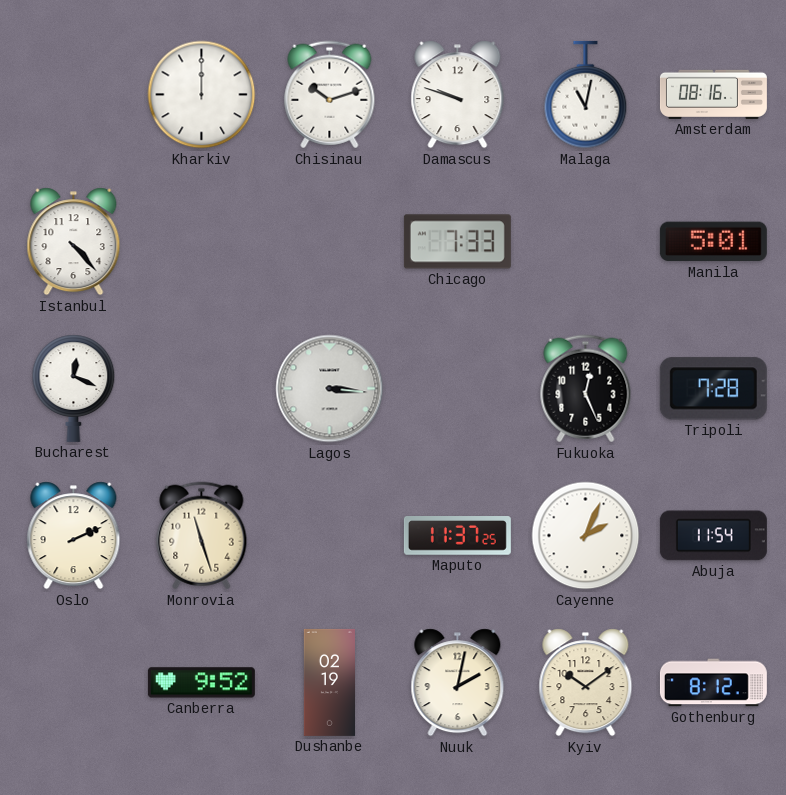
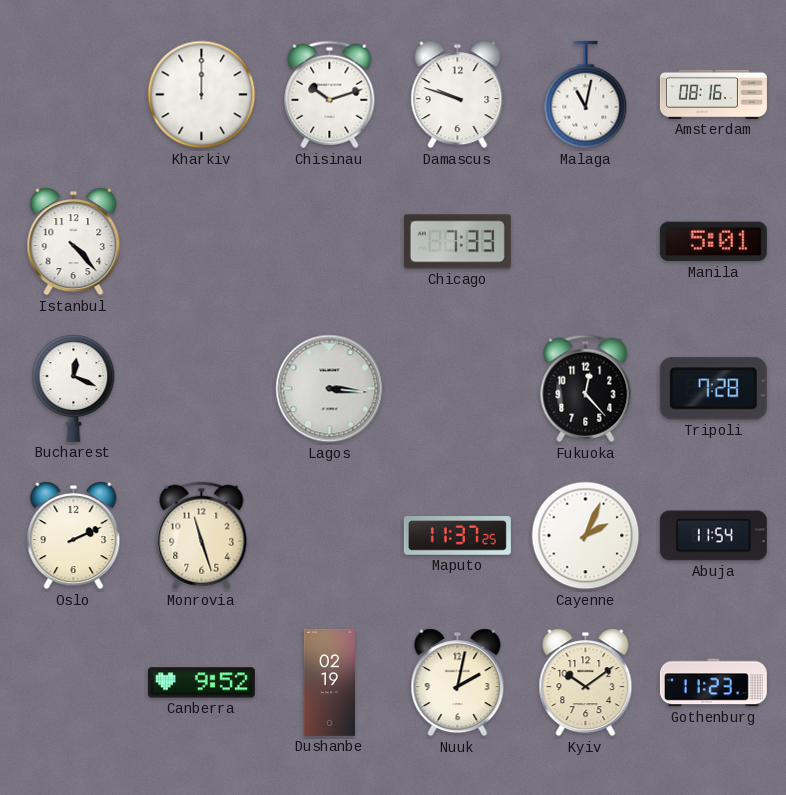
Fukuoka: 12:26 -> 12:23
Gothenburg: 8:12 -> 11:23
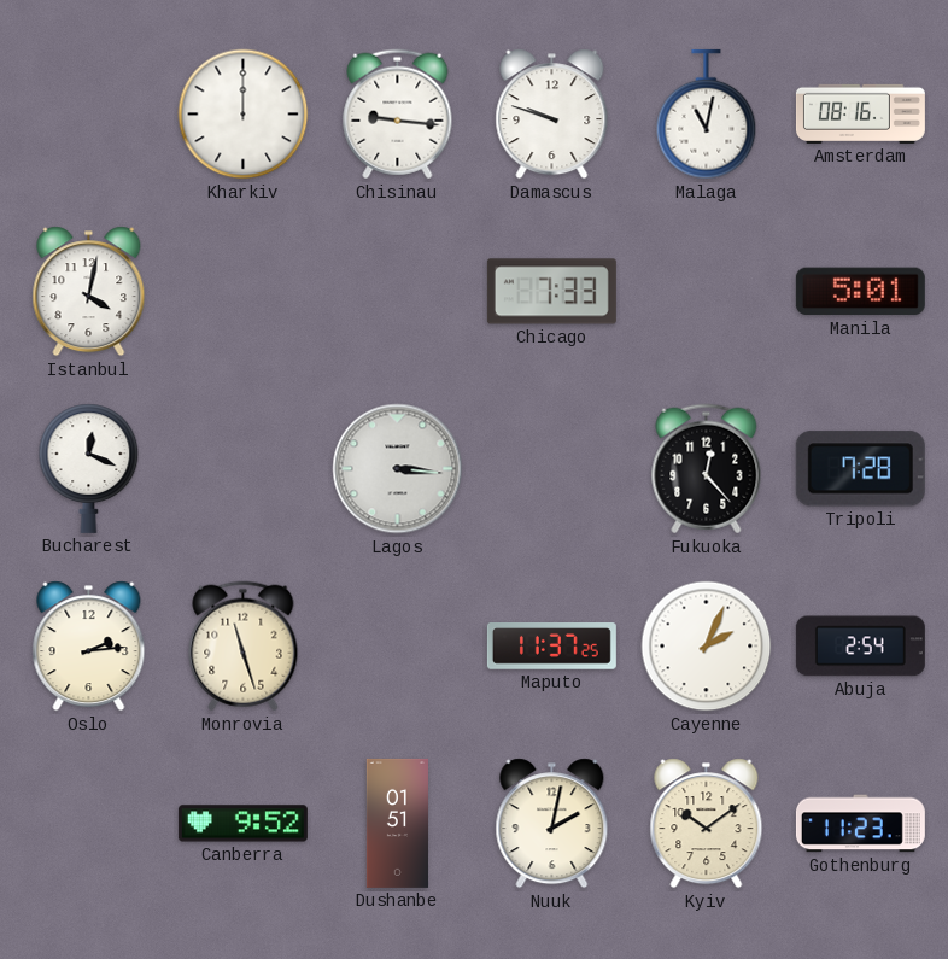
Chisinau: 10:12 -> 9:16
Istanbul: 4:23 -> 4:02
Oslo: 2:11 -> 2:14
Abuja: 11:54 -> 2:54
Dushanbe: 02:19 -> 01:51
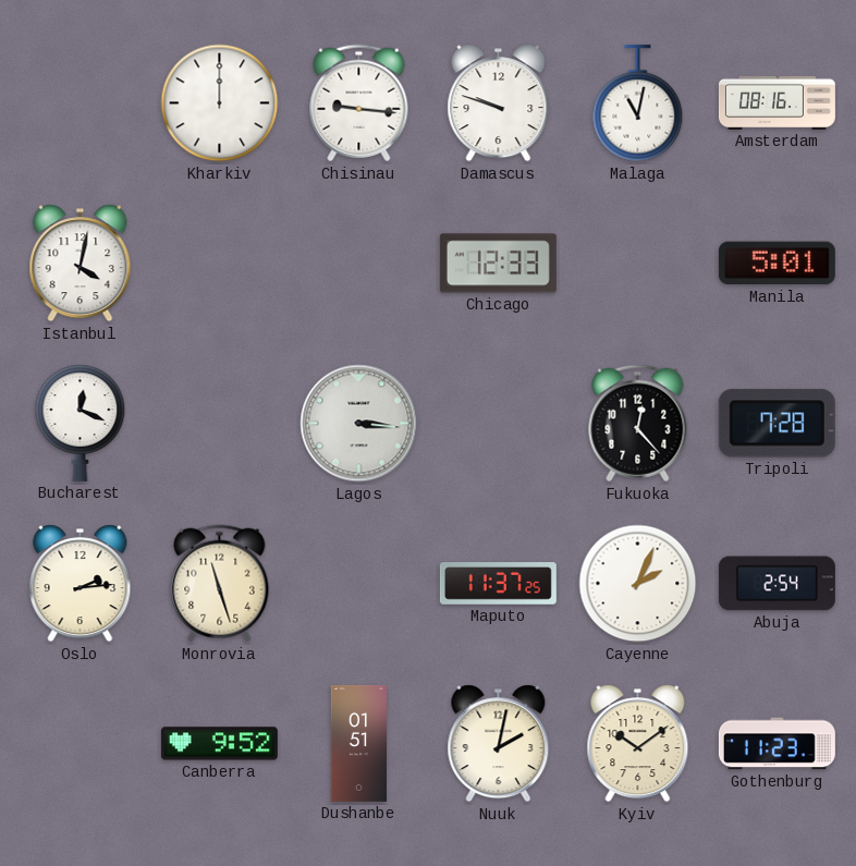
Chicago: 7:33 -> 12:33
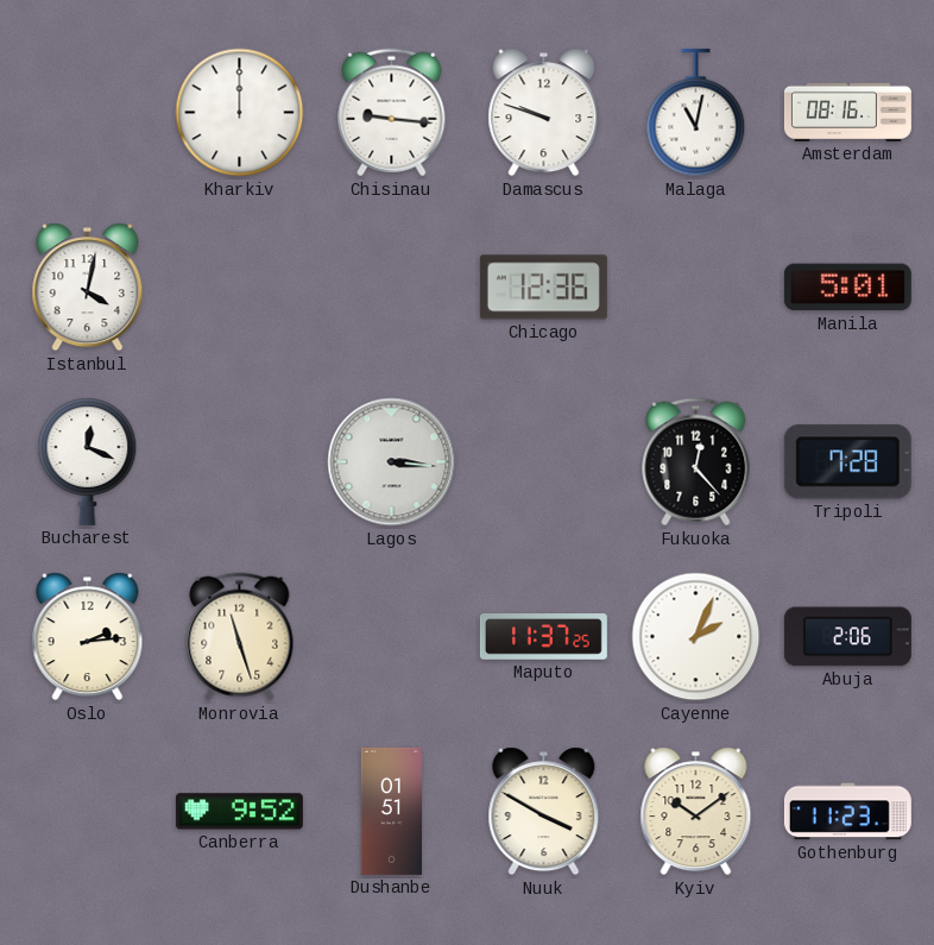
Chicago: 12:33 -> 12:36
Abuja: 2:54 -> 2:06
Nuuk: 2:02 -> 3:50
